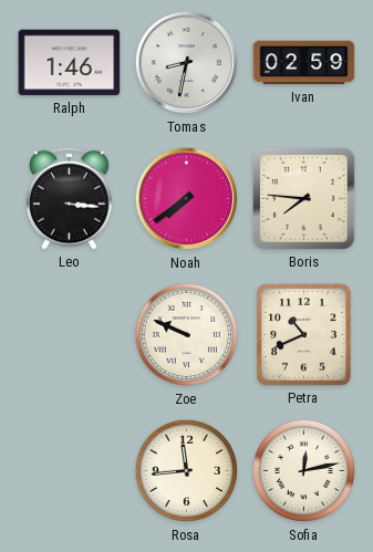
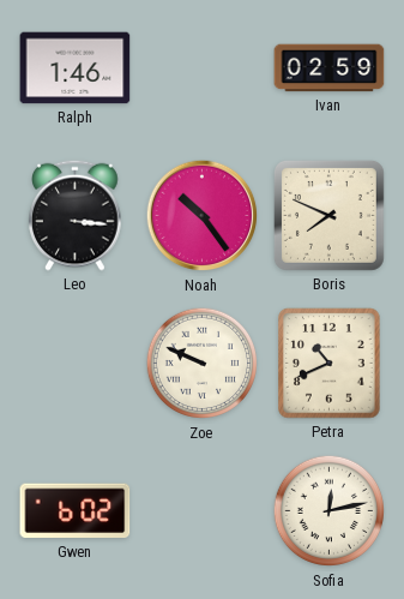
Tomas: 8:32 -> none
Noah: 7:39 -> 10:24
Boris: 7:46 -> 7:49
Gwen: none -> 6:02
Rosa: 11:44 -> none
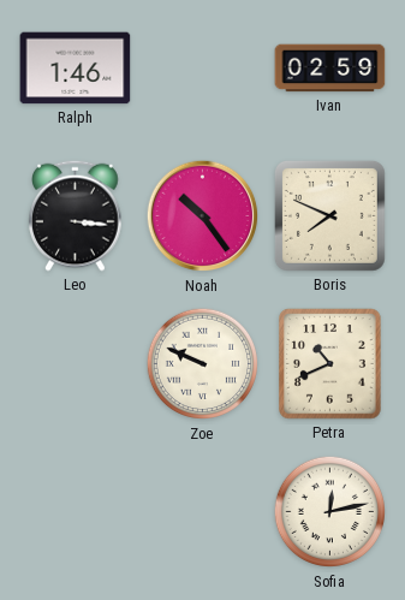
Gwen: 6:02 -> none
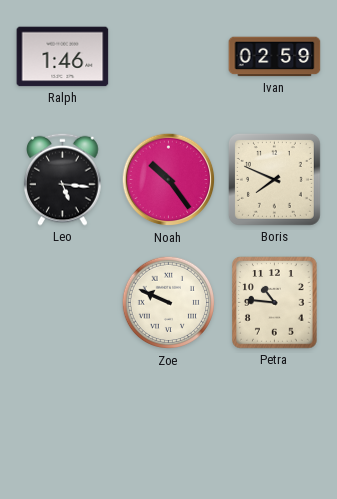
Leo: 3:16 -> 5:16
Petra: 10:41 -> 10:46
Sofia: 12:13 -> none
